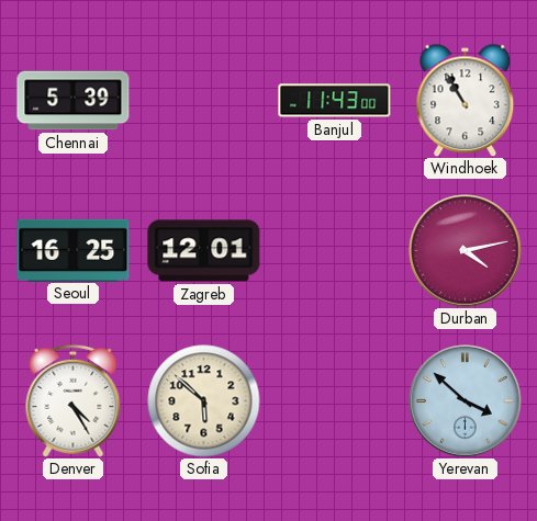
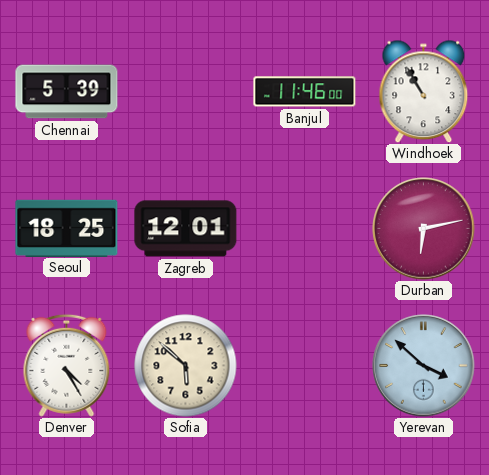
Banjul: 11:43 -> 11:46
Seoul: 16:25 -> 18:25
Durban: 4:13 -> 6:13
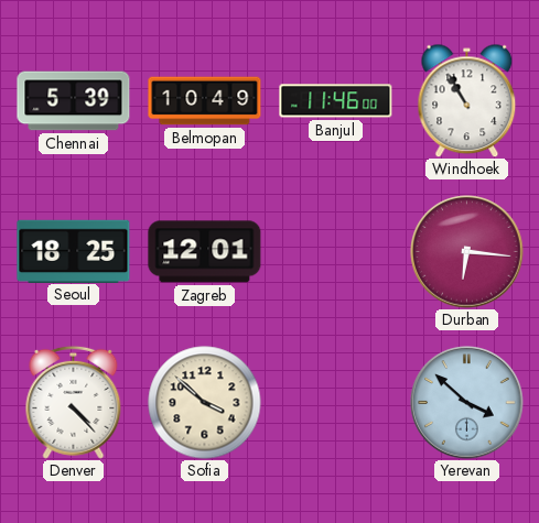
Belmopan: none -> 10:49
Durban: 6:13 -> 6:16
Denver: 4:25 -> 4:23
Sofia: 5:52 -> 3:52
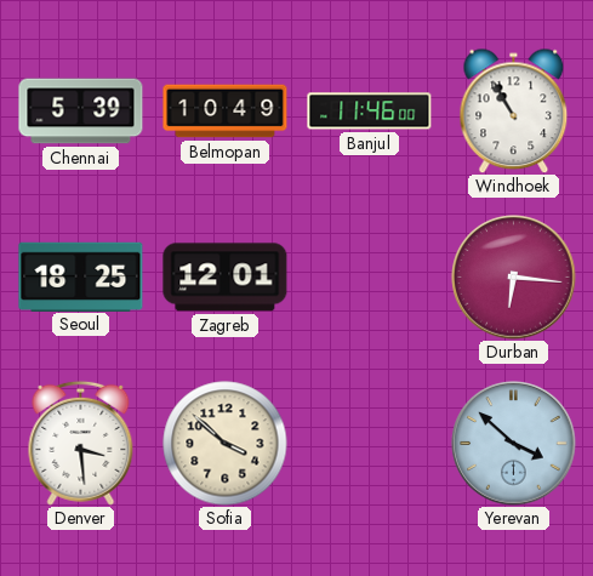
Denver: 4:23 -> 3:29
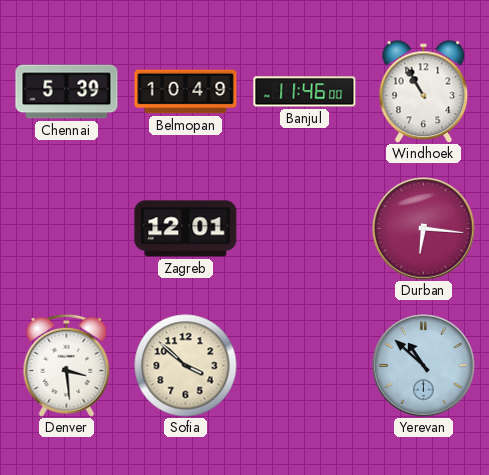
Seoul: 18:25 -> none
Yerevan: 3:52 -> 10:52
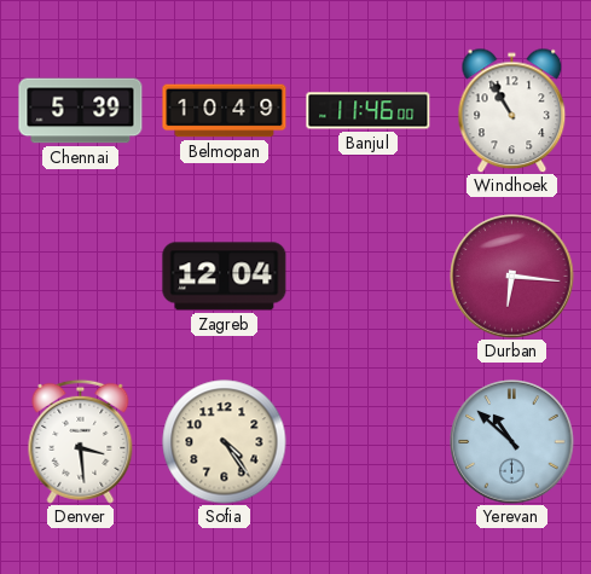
Zagreb: 12:01 -> 12:04
Sofia: 3:52 -> 4:24
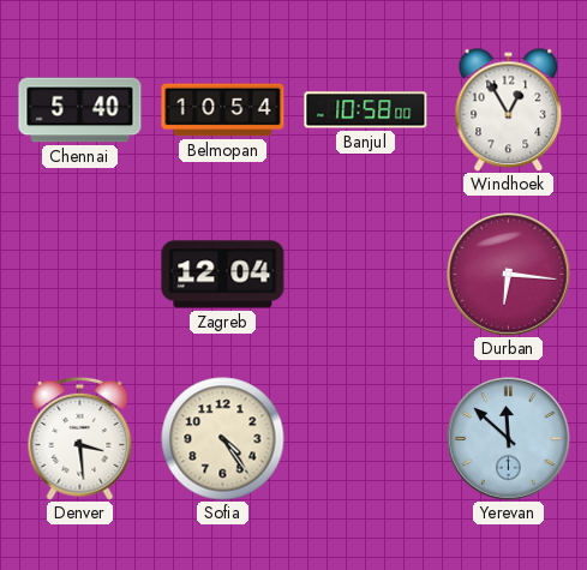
Chennai: 5:39 -> 5:40
Belmopan: 10:49 -> 10:54
Banjul: 11:46 -> 10:58
Windhoek: 10:55 -> 12:55
Yerevan: 10:52 -> 11:52
